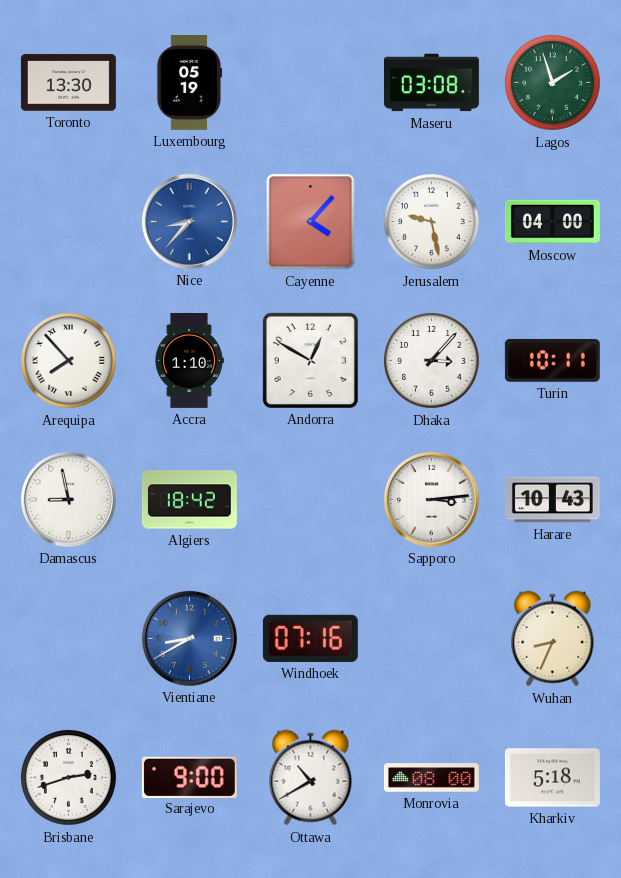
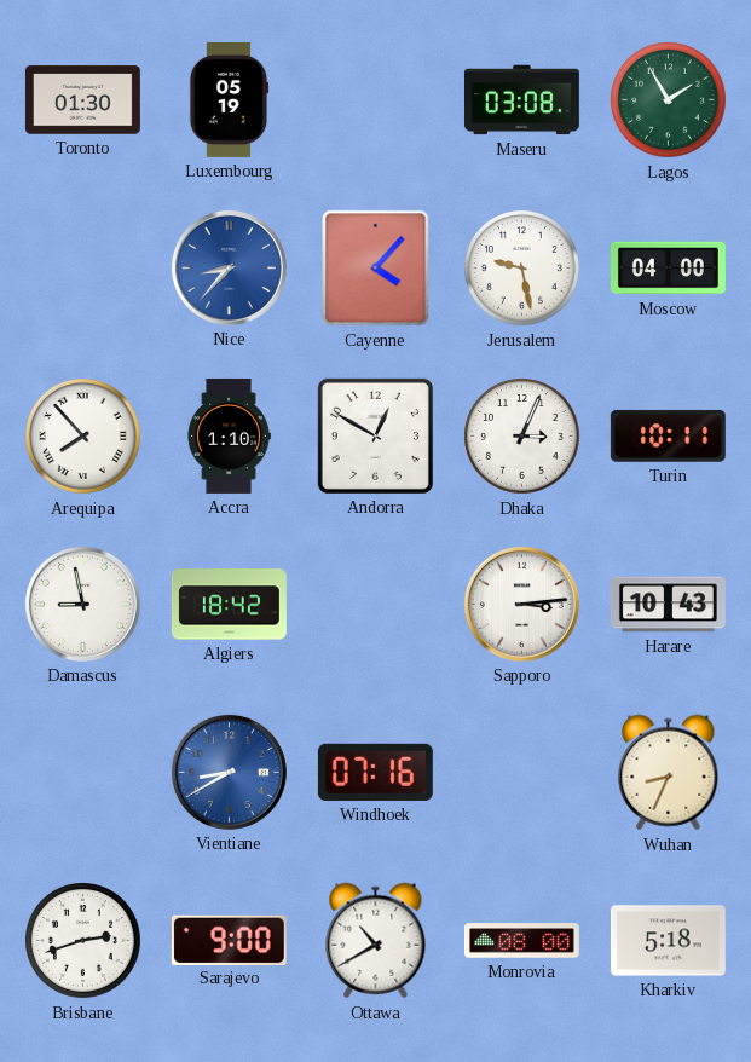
Toronto: 13:30 -> 01:30
Lagos: 1:57 -> 1:55
Dhaka: 3:07 -> 3:04
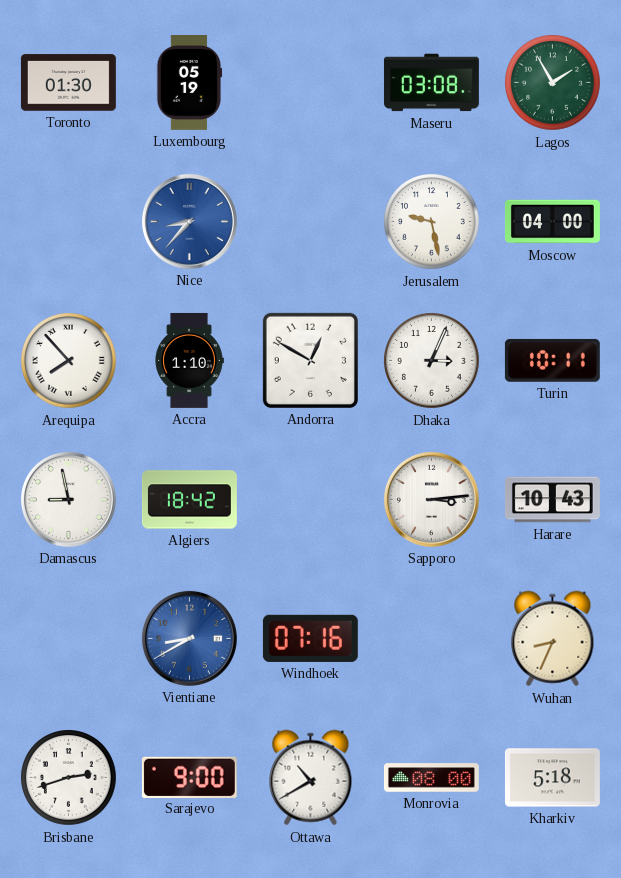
Cayenne: 4:07 -> none
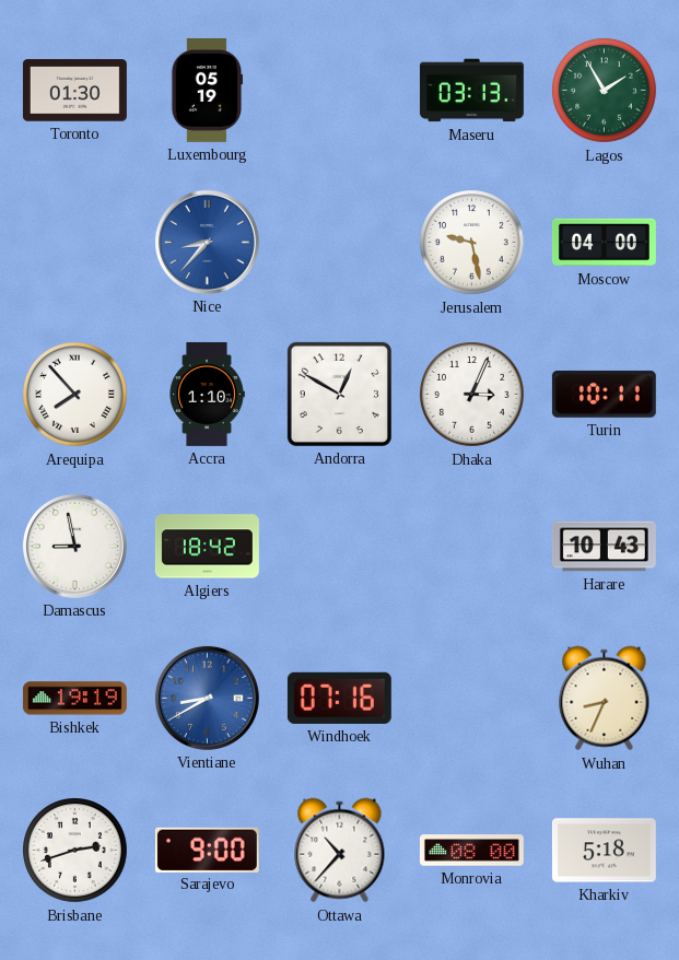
Maseru: 03:08 -> 03:13
Sapporo: 3:14 -> none
Bishkek: none -> 19:19
Ottawa: 10:40 -> 10:37
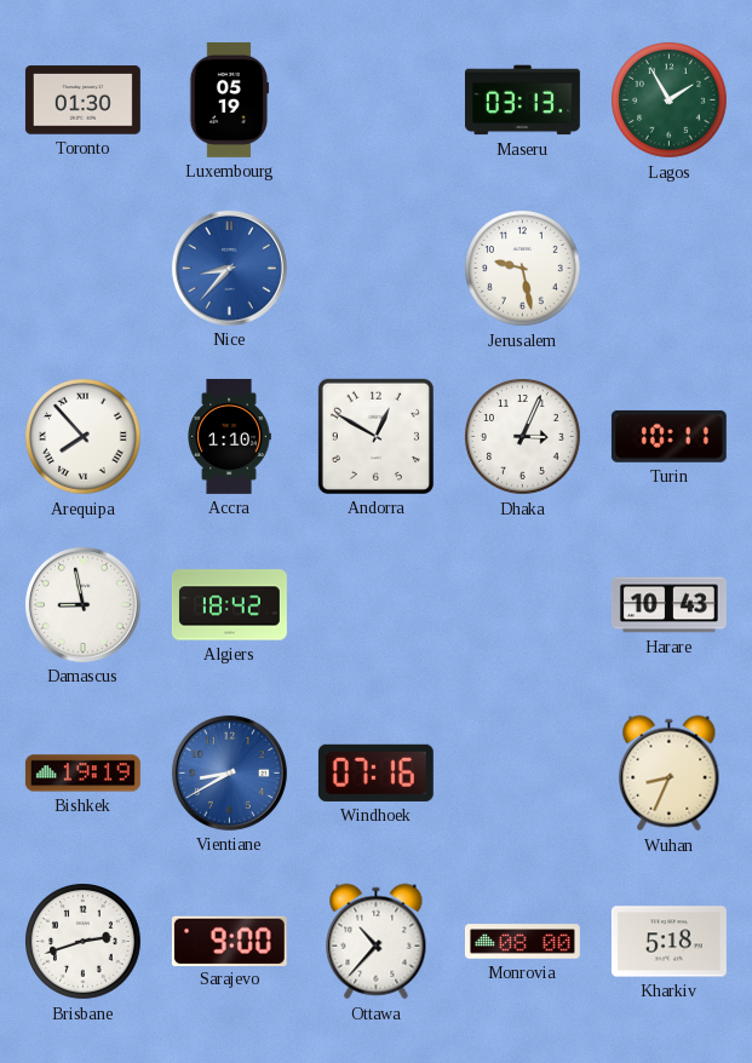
Moscow: 04:00 -> none
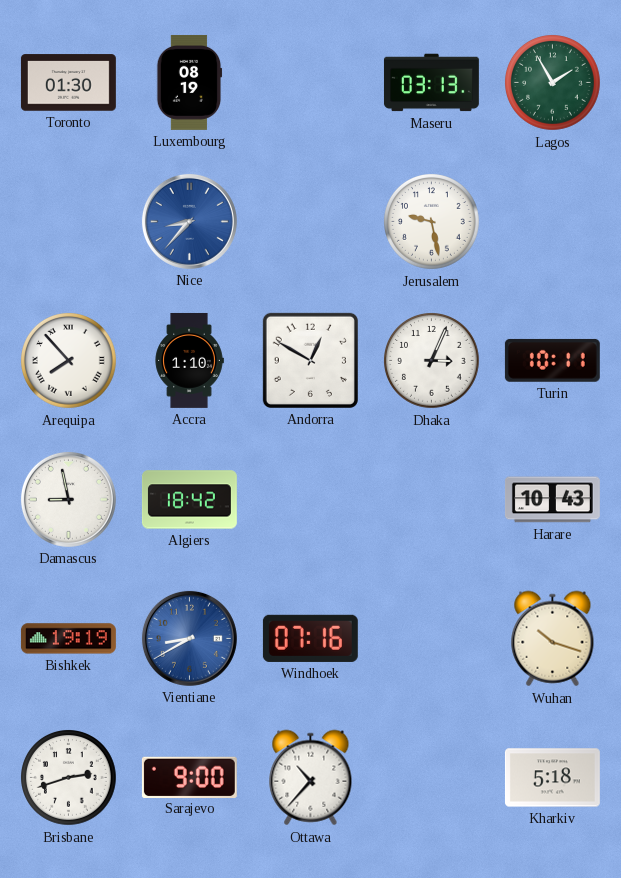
Luxembourg: 05:19 -> 08:19
Wuhan: 8:34 -> 10:18
Monrovia: 08:00 -> none
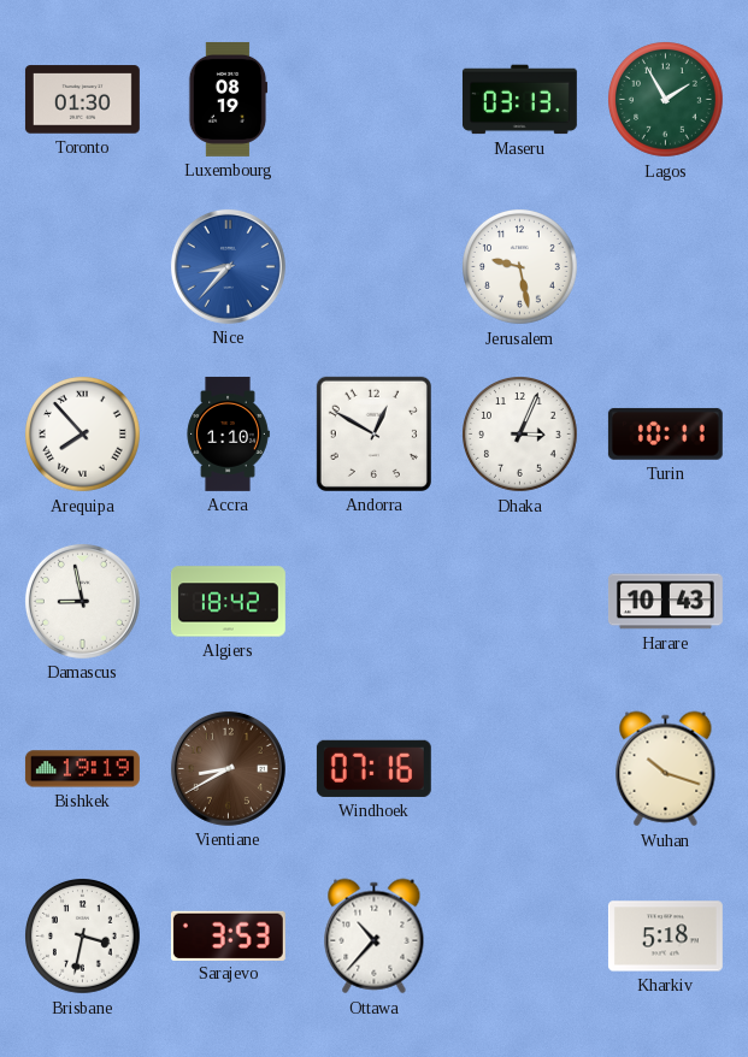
Vientiane dial: blue -> brown
Brisbane: 2:42 -> 3:32
Sarajevo: 9:00 -> 3:53
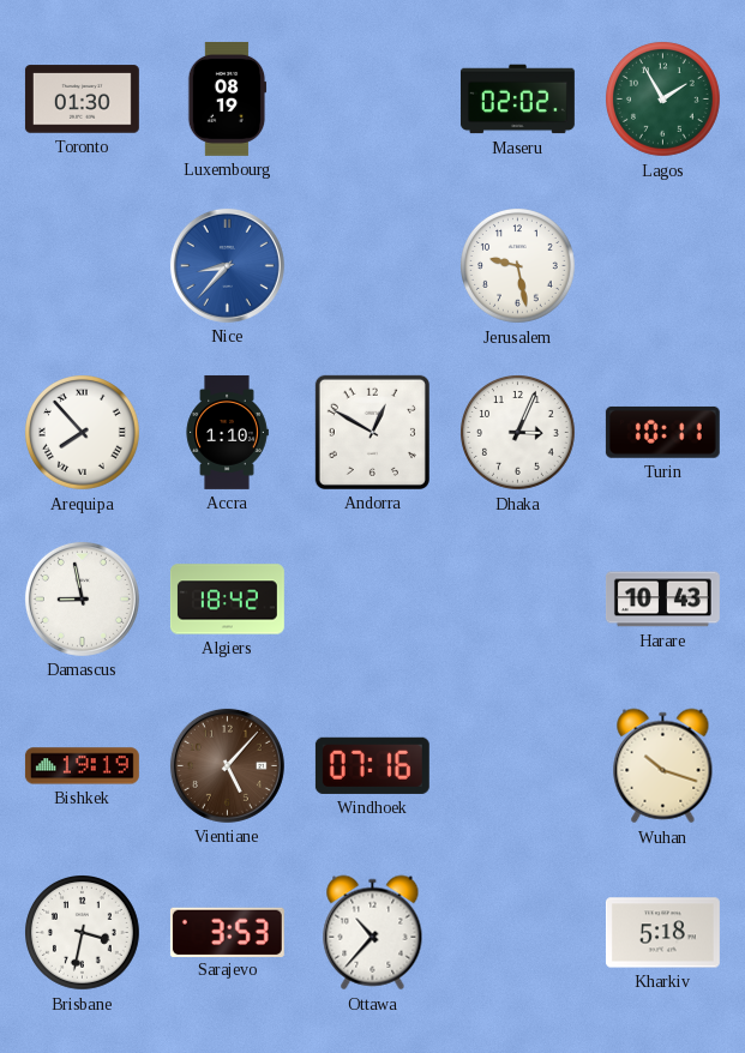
Maseru: 03:13 -> 02:02
Vientiane: 8:40 -> 5:07
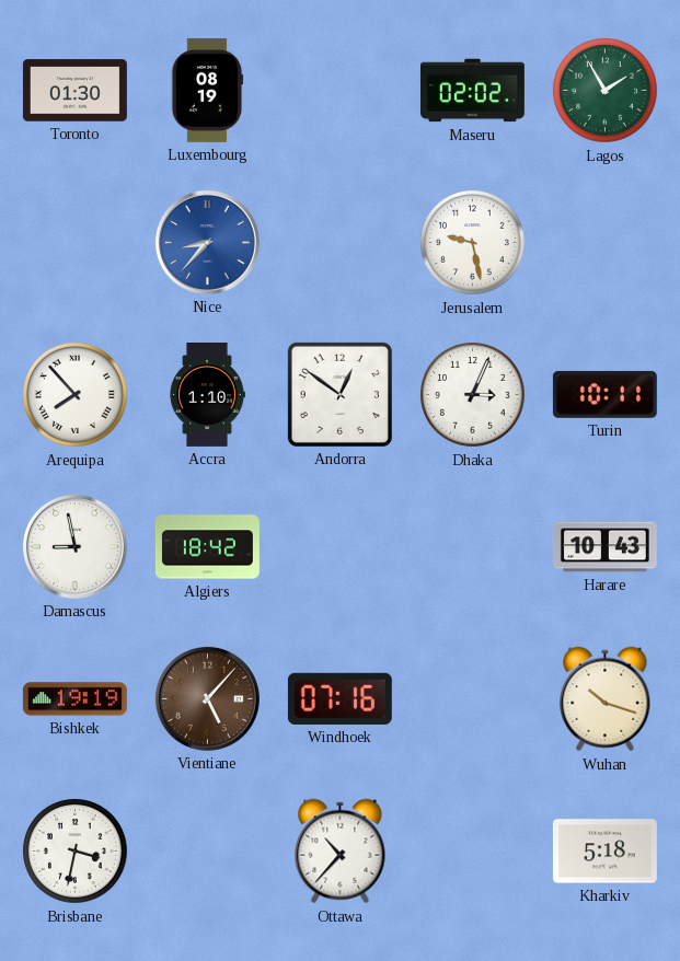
Andorra: 12:50 -> 12:51
Sarajevo: 3:53 -> none
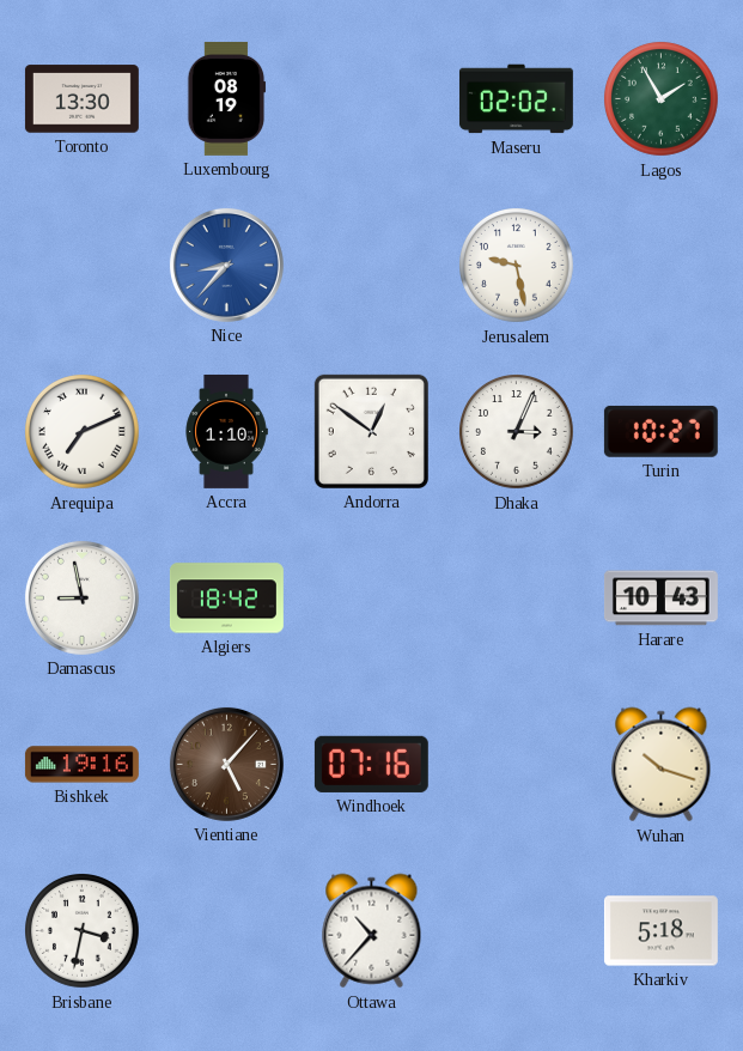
Toronto: 01:30 -> 13:30
Arequipa: 7:53 -> 7:11
Turin: 10:11 -> 10:27
Bishkek: 19:19 -> 19:16
